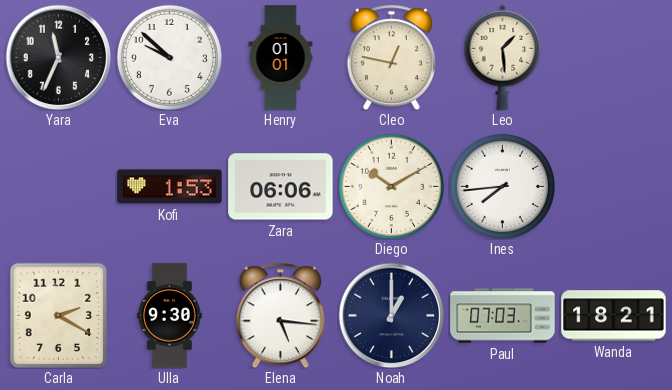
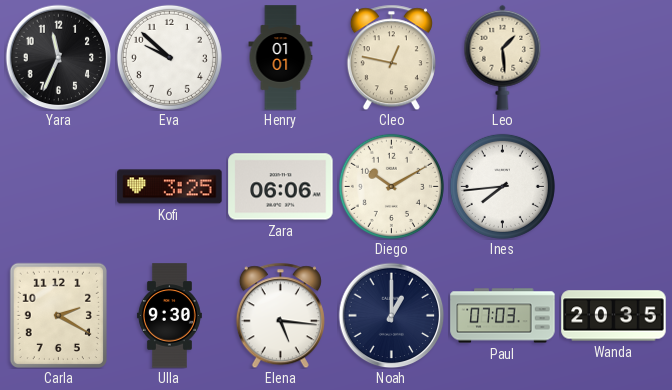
Kofi: 1:53 -> 3:25
Wanda: 18:21 -> 20:35
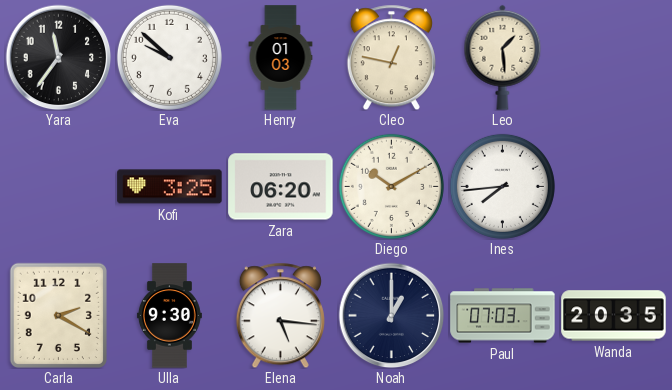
Yara: 11:34 -> 11:36
Henry: 01:01 -> 01:03
Zara: 06:06 -> 06:20
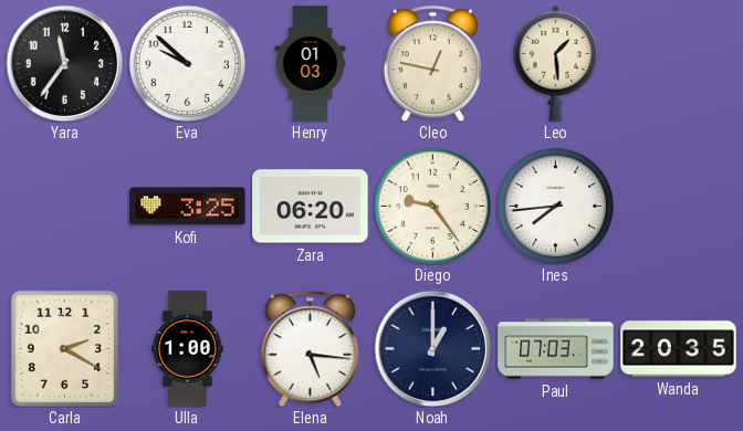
Diego: 10:10 -> 9:24
Ulla: 9:30 -> 1:00
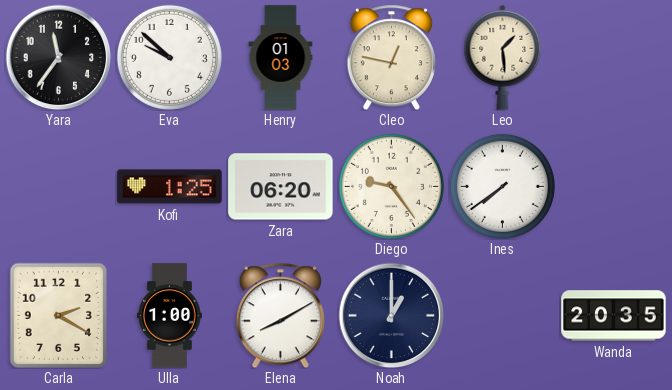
Kofi: 3:25 -> 1:25
Ines: 7:44 -> 7:39
Elena: 5:16 -> 8:10
Paul: 07:03 -> none
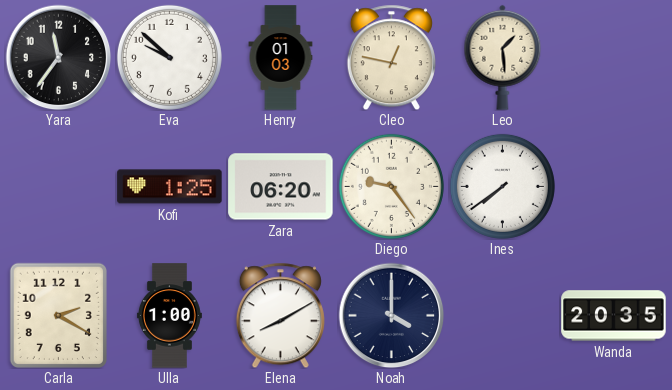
Noah: 1:00 -> 4:00
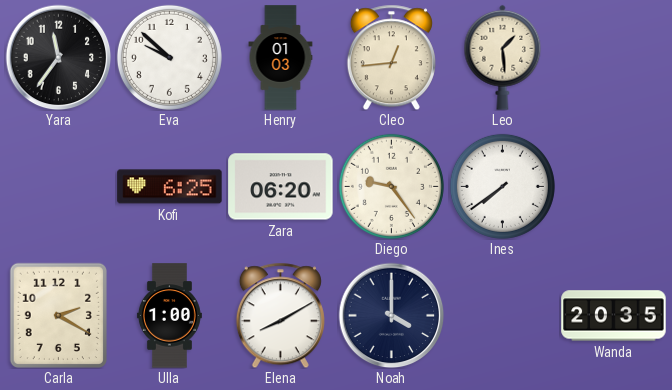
Cleo: 12:47 -> 12:44
Kofi: 1:25 -> 6:25
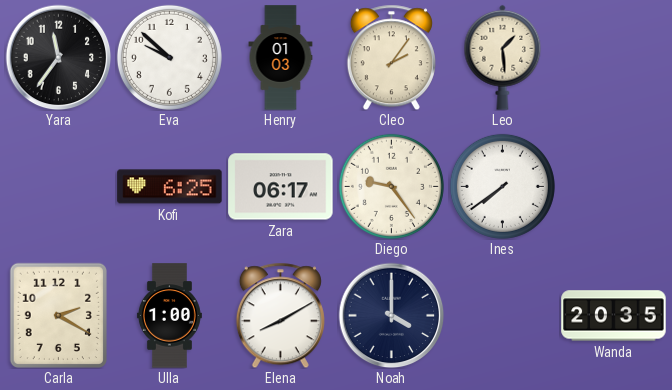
Cleo: 12:44 -> 2:06
Zara: 06:20 -> 06:17
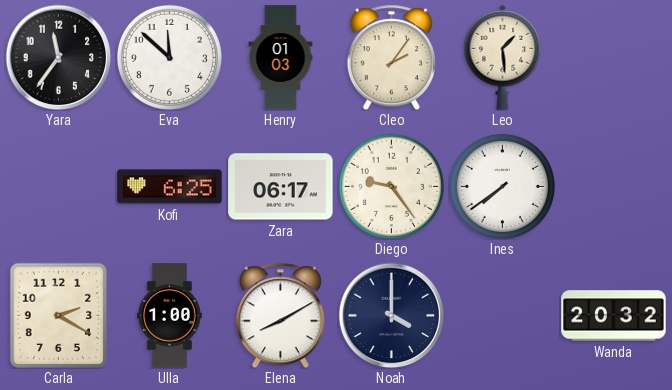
Eva: 9:52 -> 11:52
Wanda: 20:35 -> 20:32
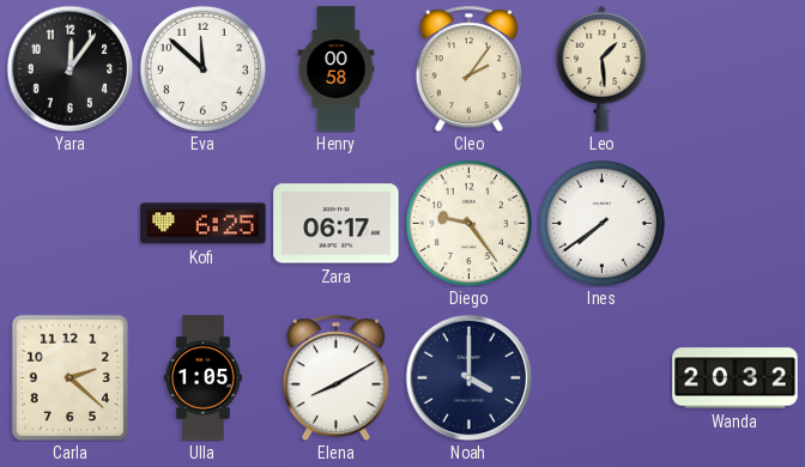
Yara: 11:36 -> 12:06
Henry: 01:03 -> 00:58
Carla: 2:20 -> 2:22
Ulla: 1:00 -> 1:05
